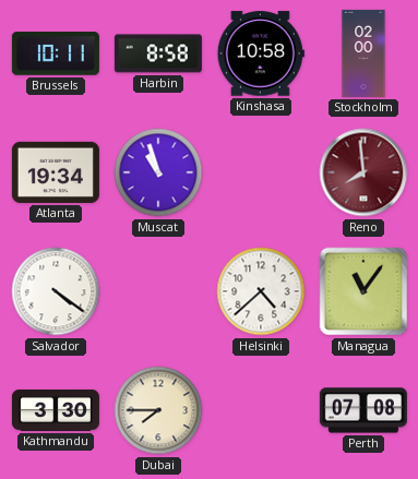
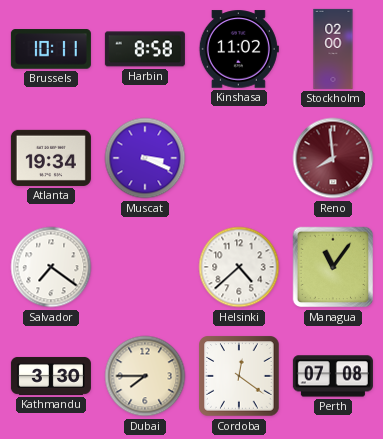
Kinshasa: 10:58 -> 11:02
Muscat: 10:57 -> 3:19
Salvador: 4:21 -> 7:21
Cordoba: none -> 12:21
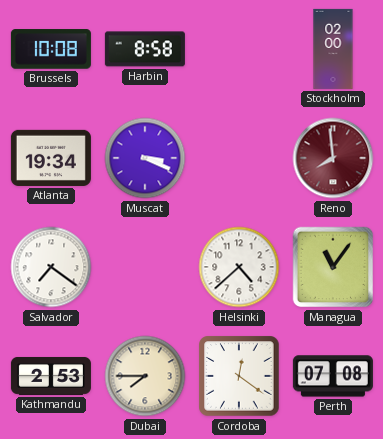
Brussels: 10:11 -> 10:08
Kinshasa: 11:02 -> none
Kathmandu: 3:30 -> 2:53
